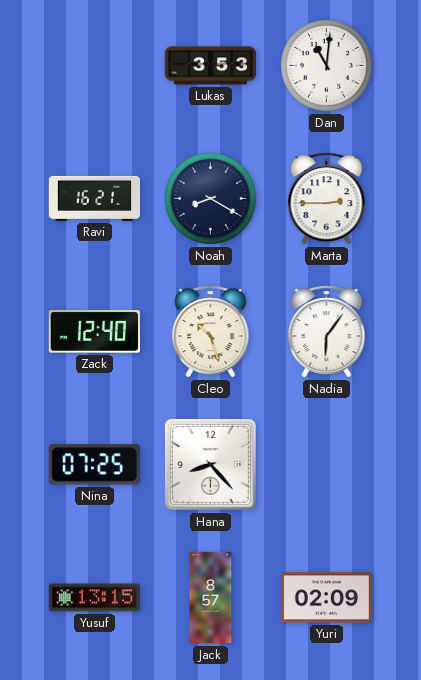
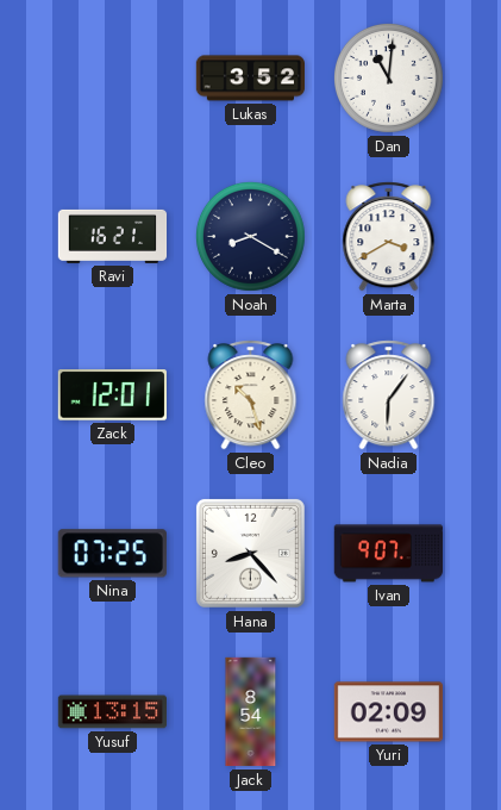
Lukas: 3:53 -> 3:52
Marta: 2:45 -> 3:40
Zack: 12:40 -> 12:01
Ivan: none -> 9:07
Jack: 8:57 -> 8:54
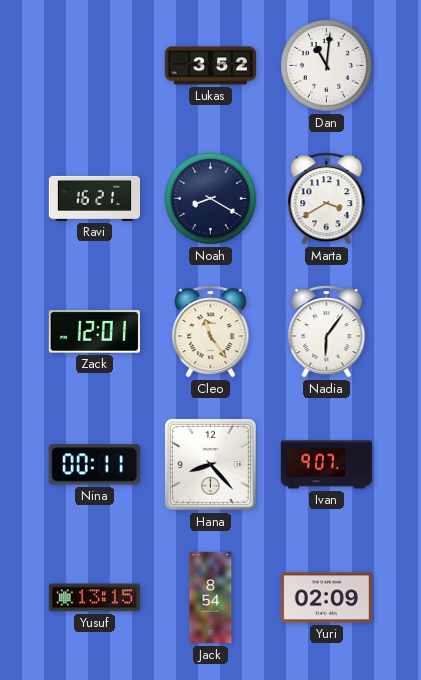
Cleo: 10:27 -> 11:24
Nina: 07:25 -> 00:11
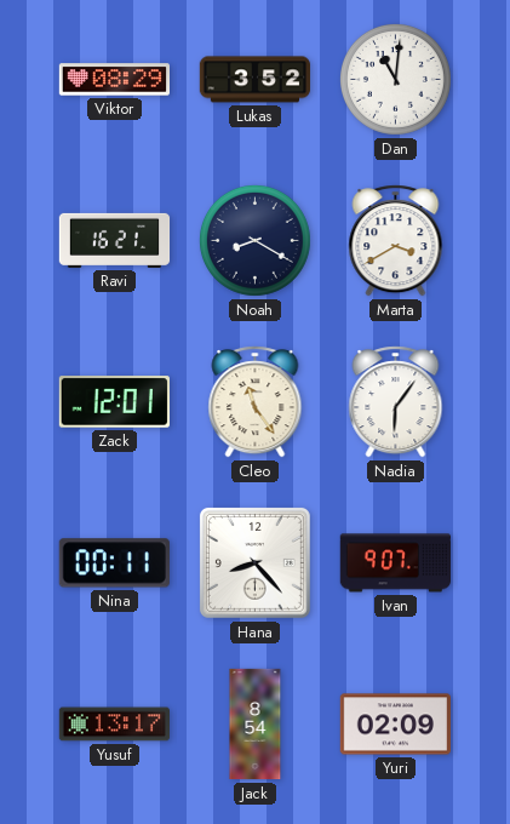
Viktor: none -> 08:29
Yusuf: 13:15 -> 13:17
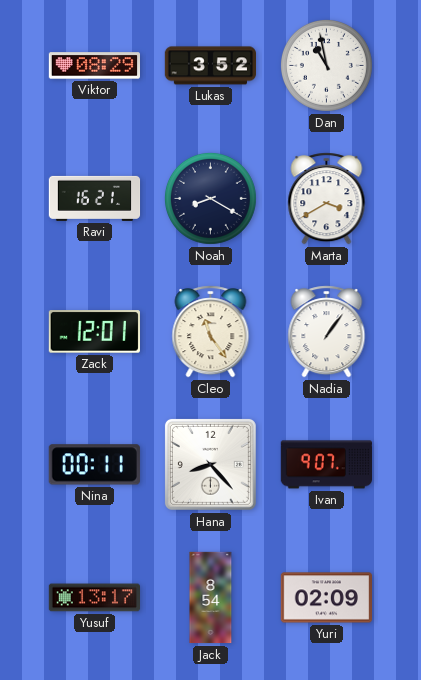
Dan: 11:01 -> 10:58
Nadia: 6:06 -> 1:06
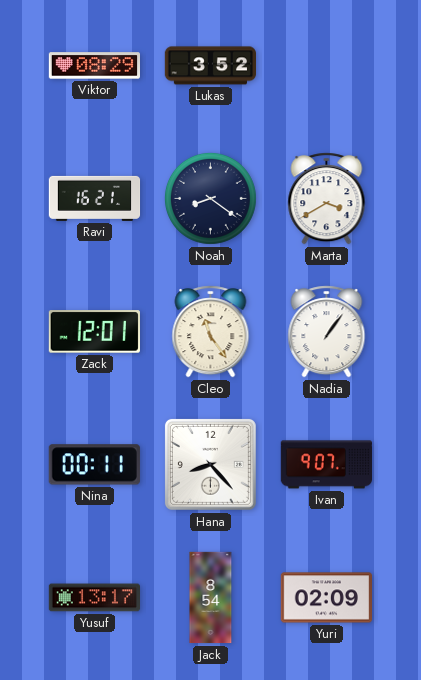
Dan: 10:58 -> none
Noah: 8:20 -> 8:21
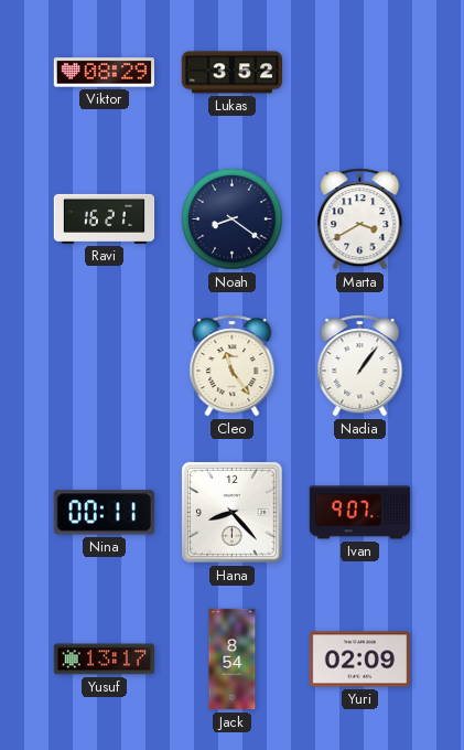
Zack: 12:01 -> none
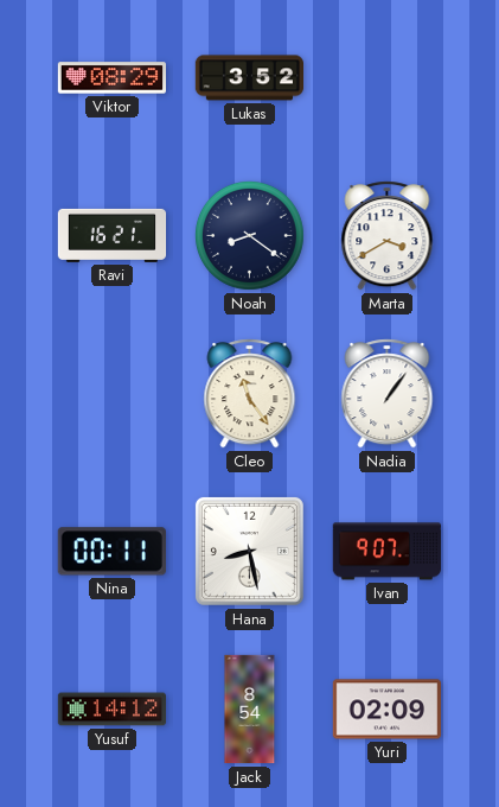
Hana: 8:23 -> 8:28
Yusuf: 13:17 -> 14:12
